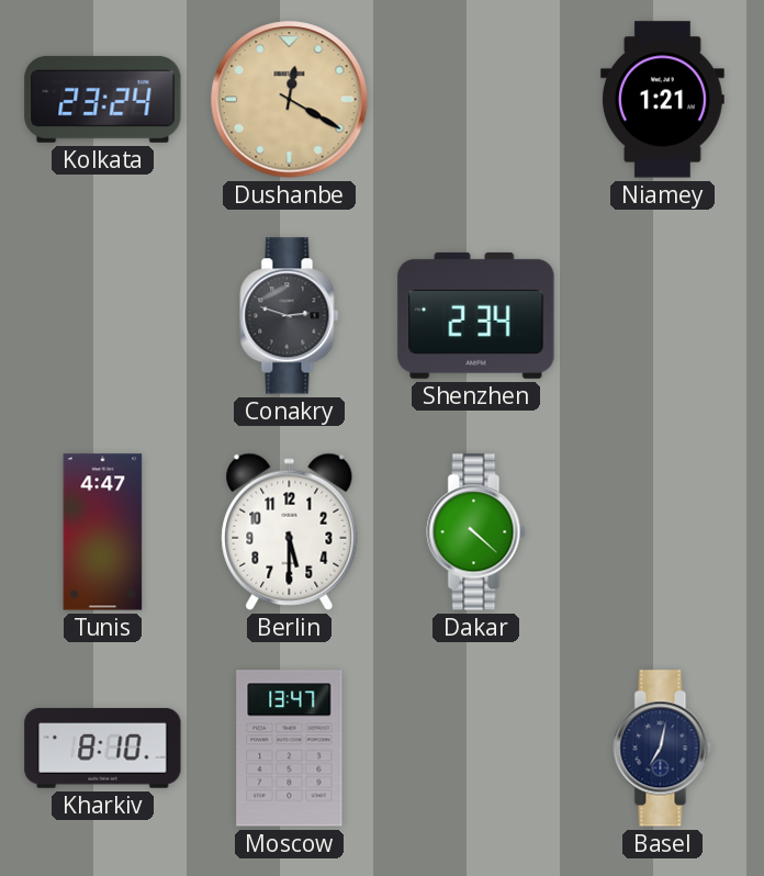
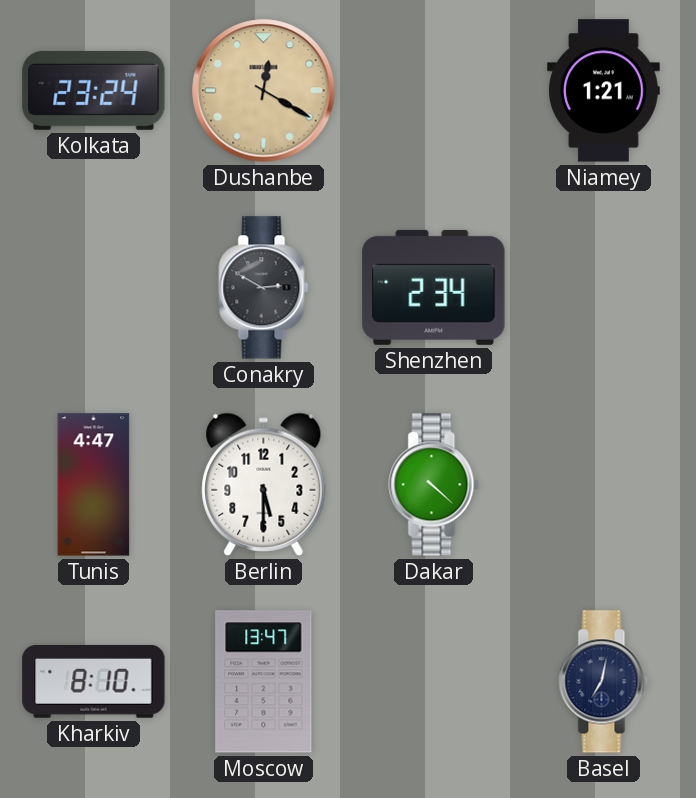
Conakry: 2:48 -> 2:50
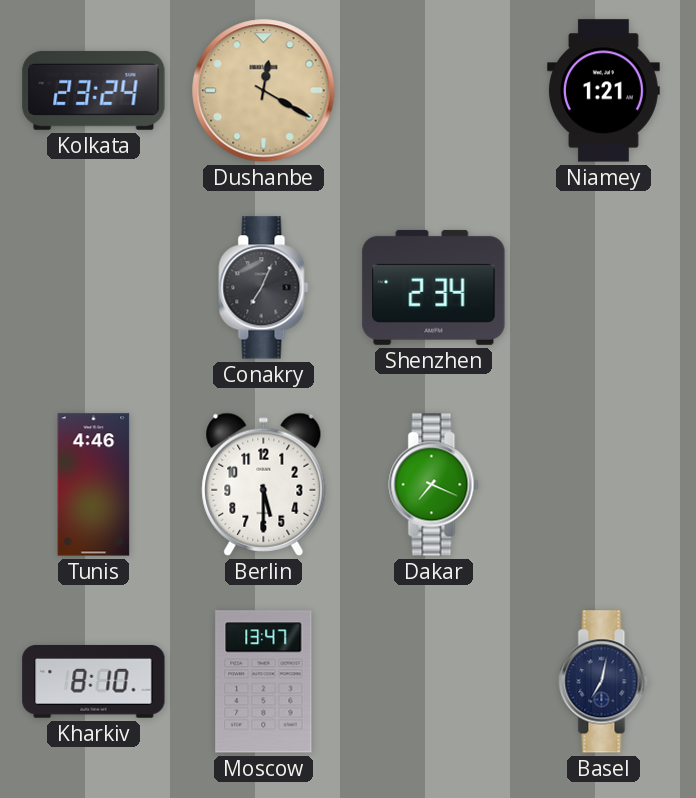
Conakry: 2:50 -> 7:04
Tunis: 4:47 -> 4:46
Dakar: 4:22 -> 7:19
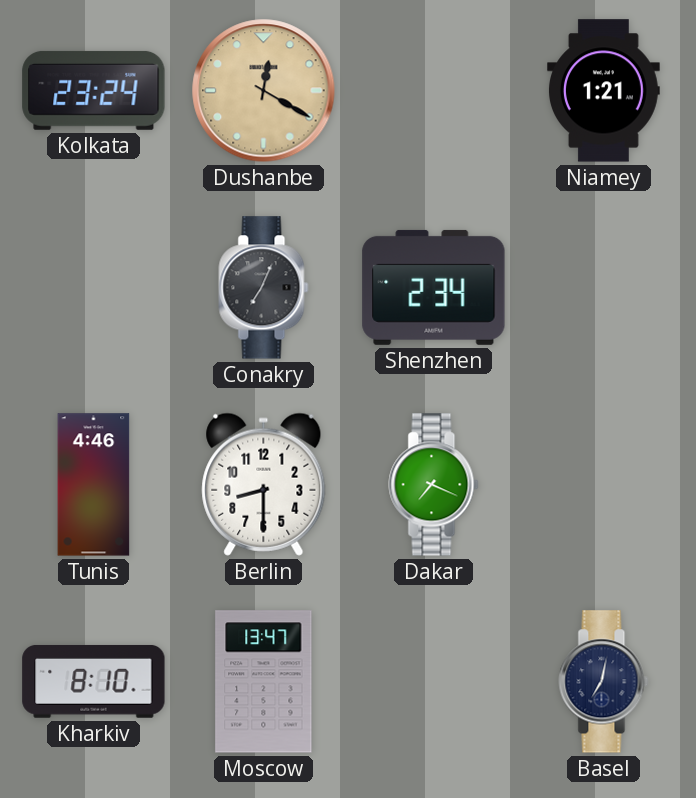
Berlin: 5:30 -> 8:30
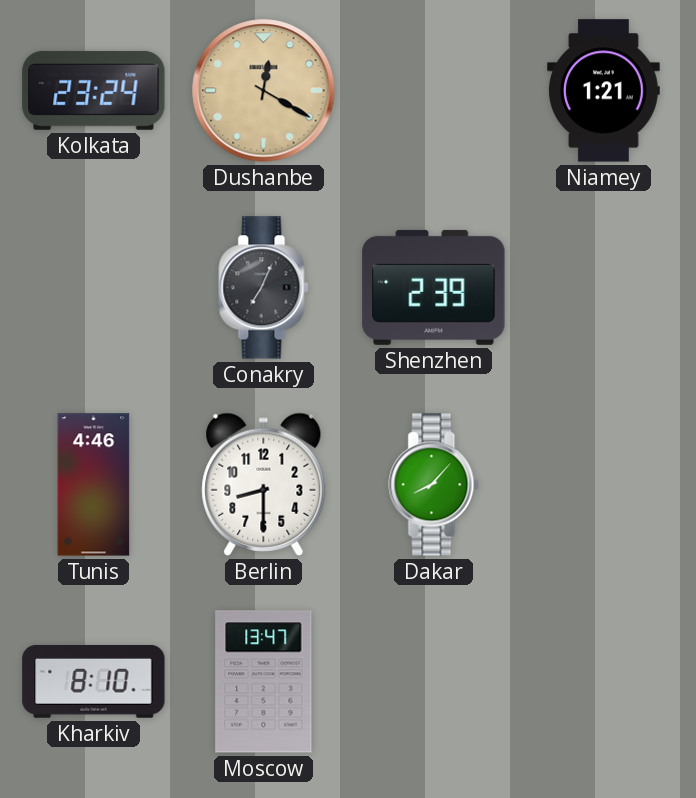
Shenzhen: 2:34 -> 2:39
Dakar: 7:19 -> 8:07
Basel: 7:02 -> none
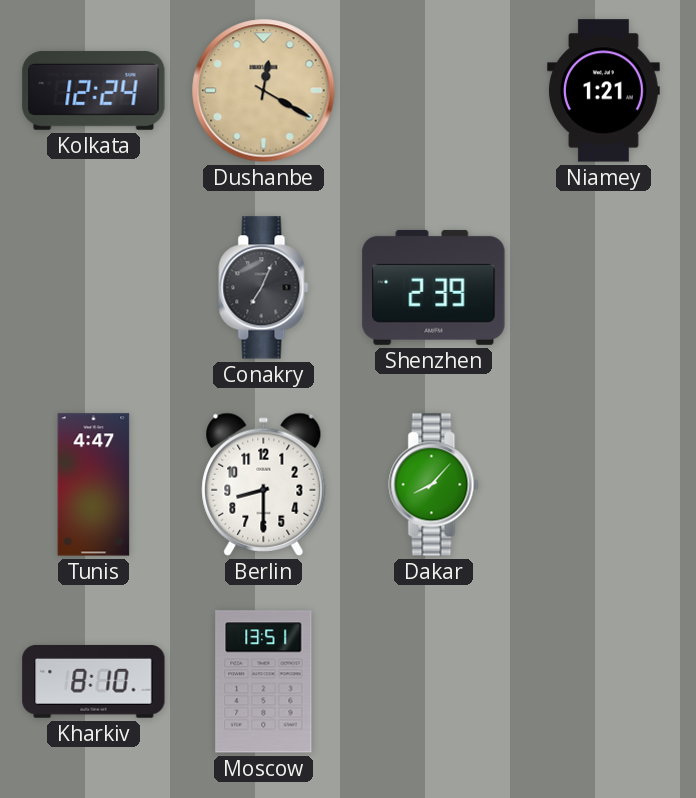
Kolkata: 23:24 -> 12:24
Tunis: 4:46 -> 4:47
Moscow: 13:47 -> 13:51
